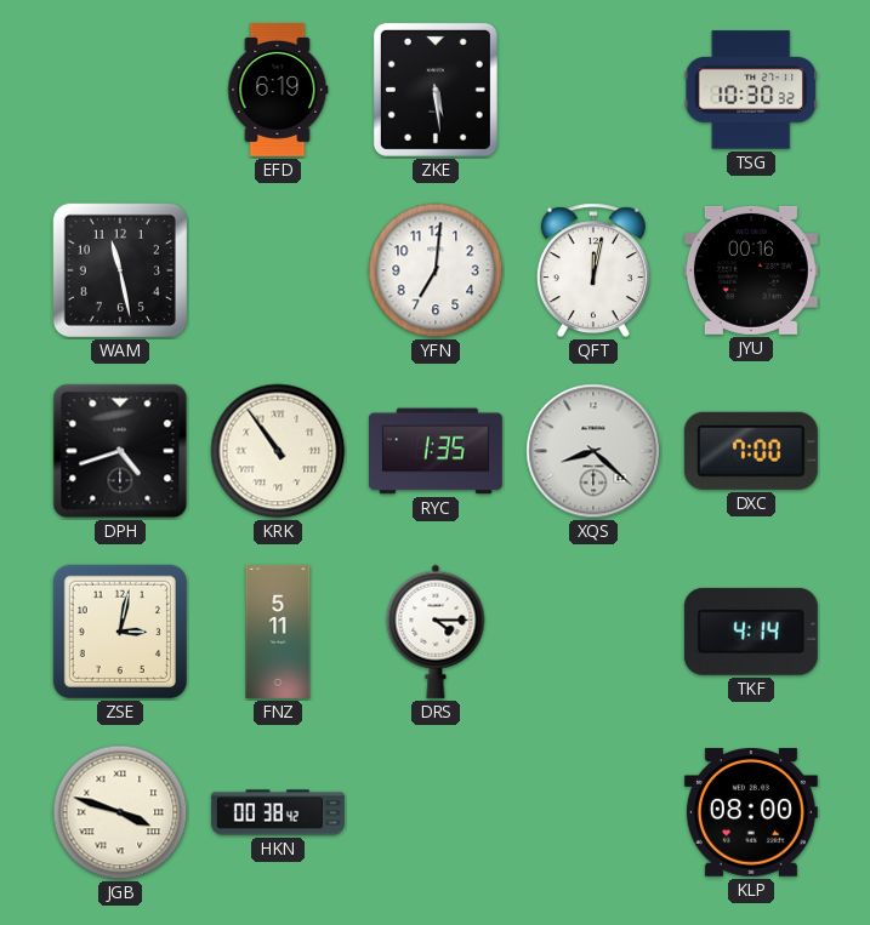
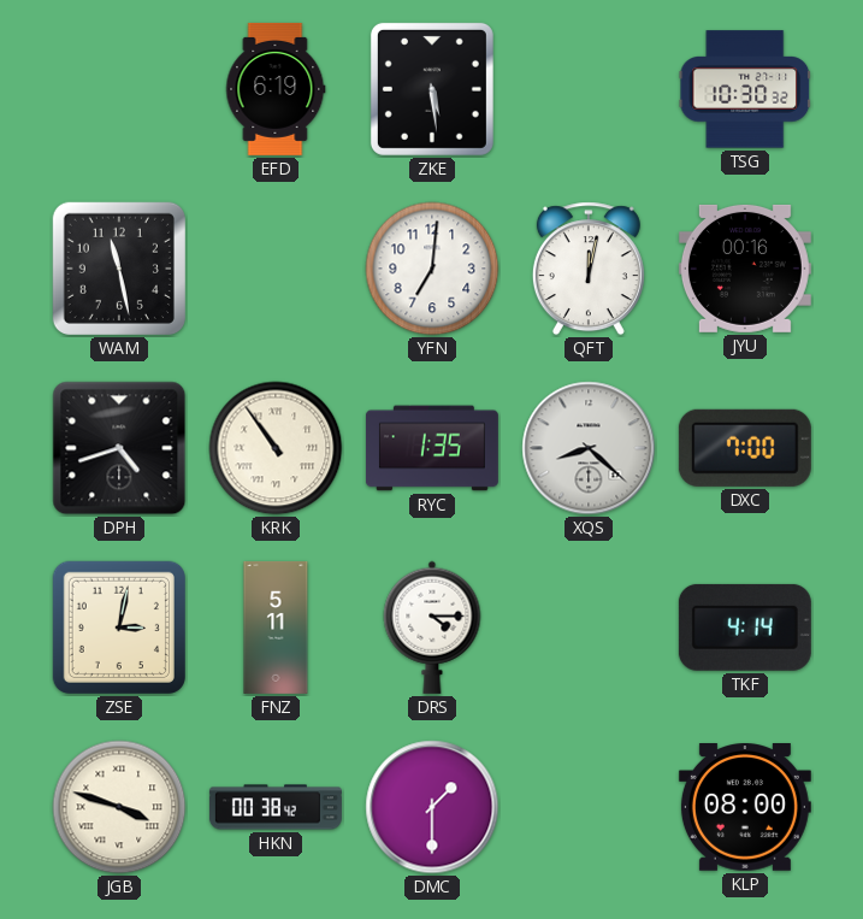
DMC: none -> 1:30
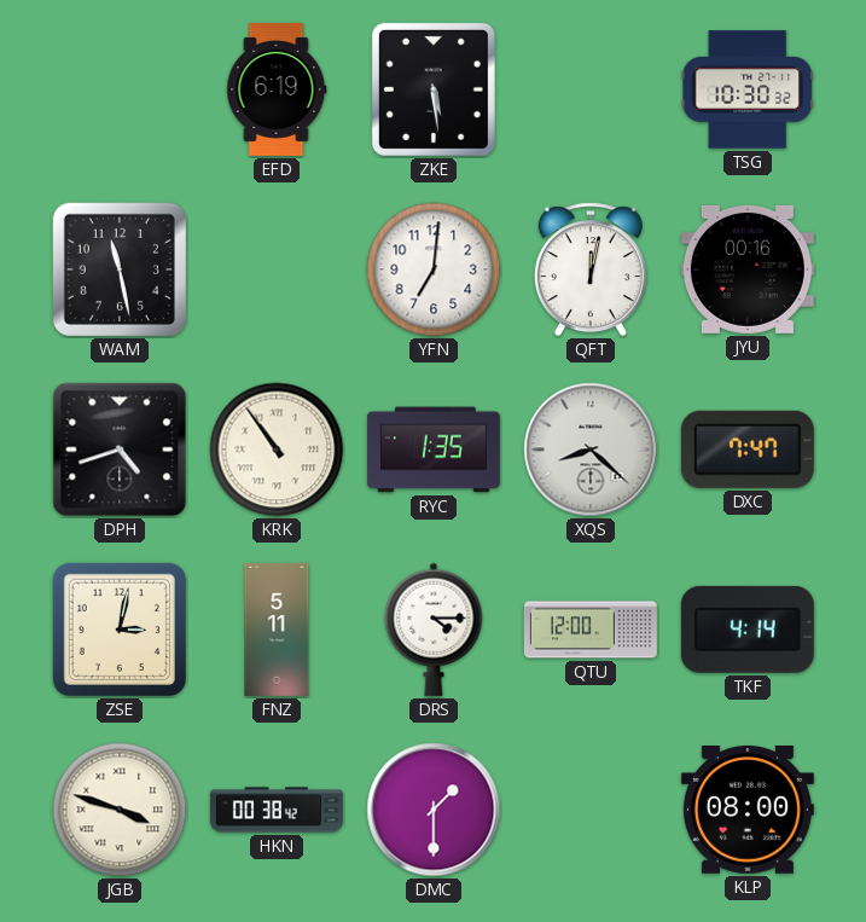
DXC: 7:00 -> 7:47
QTU: none -> 12:00
